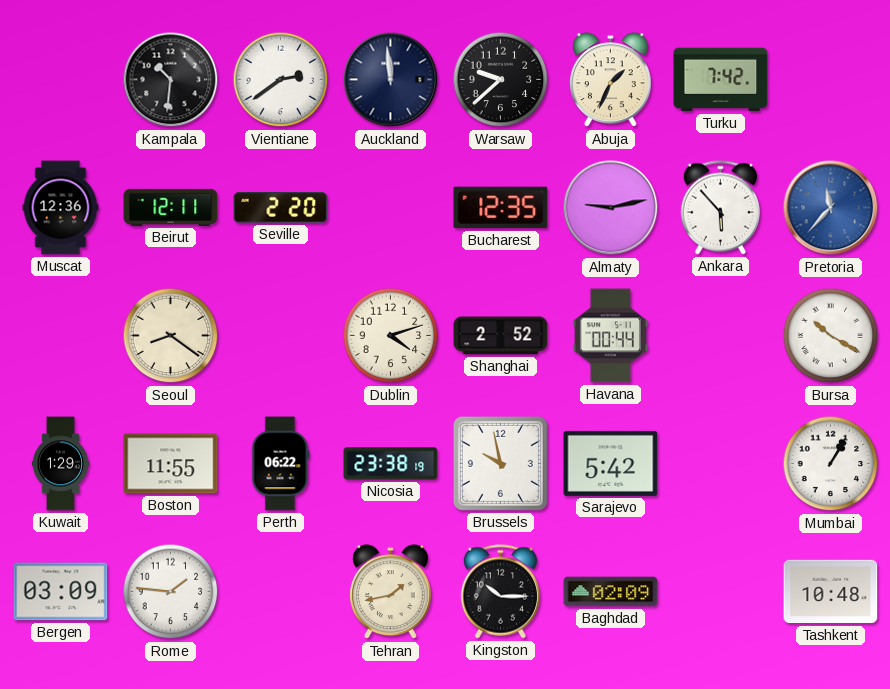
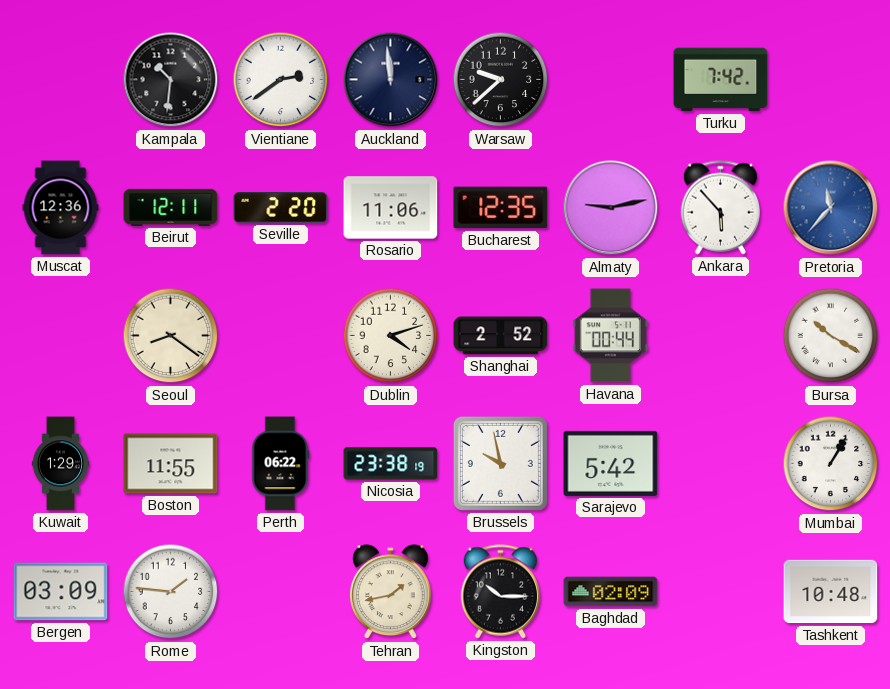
Abuja: 1:34 -> none
Rosario: none -> 11:06
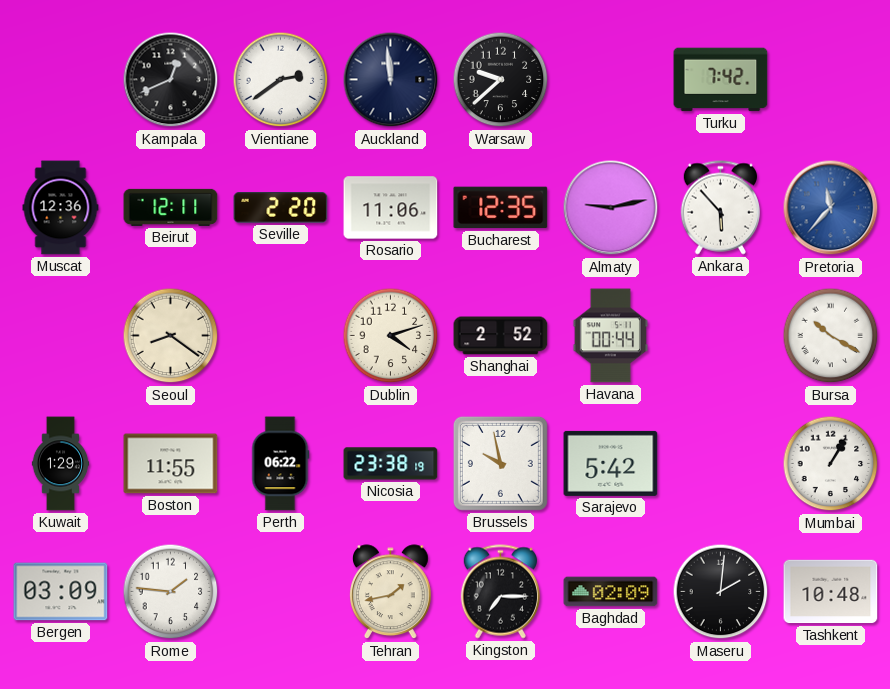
Kampala: 10:31 -> 12:41
Kingston: 10:15 -> 7:15
Maseru: none -> 2:01
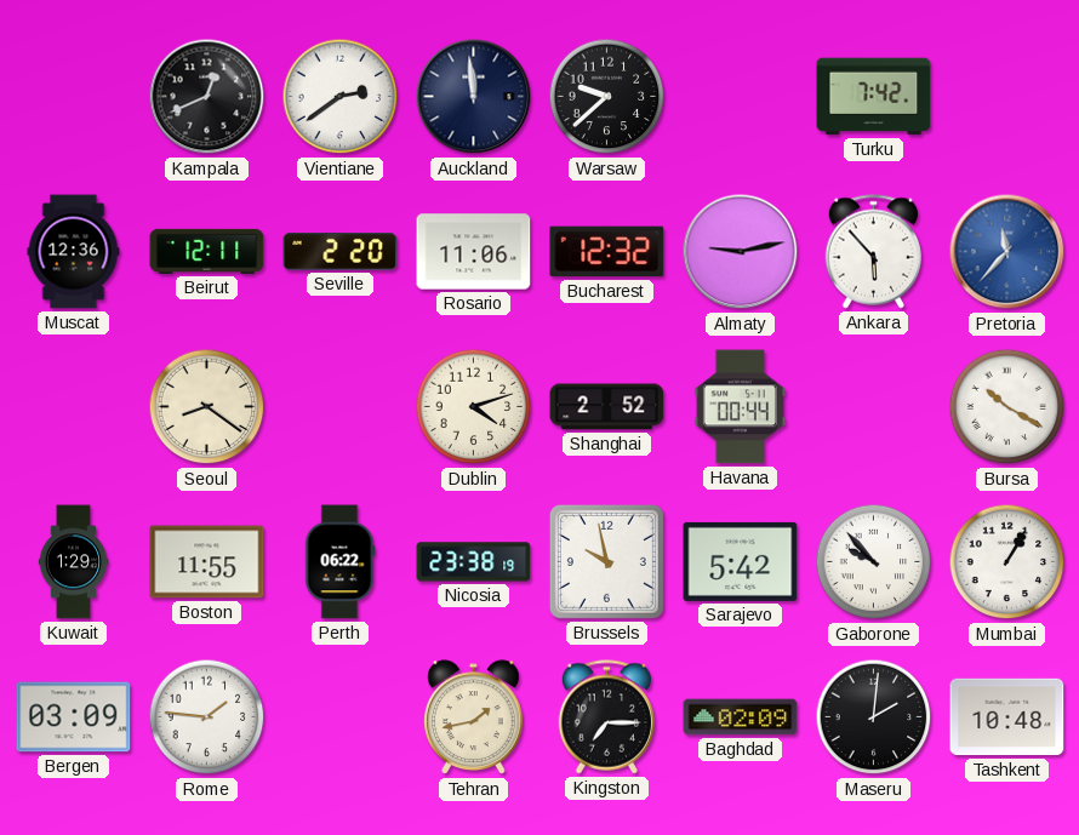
Bucharest: 12:35 -> 12:32
Gaborone: none -> 9:53
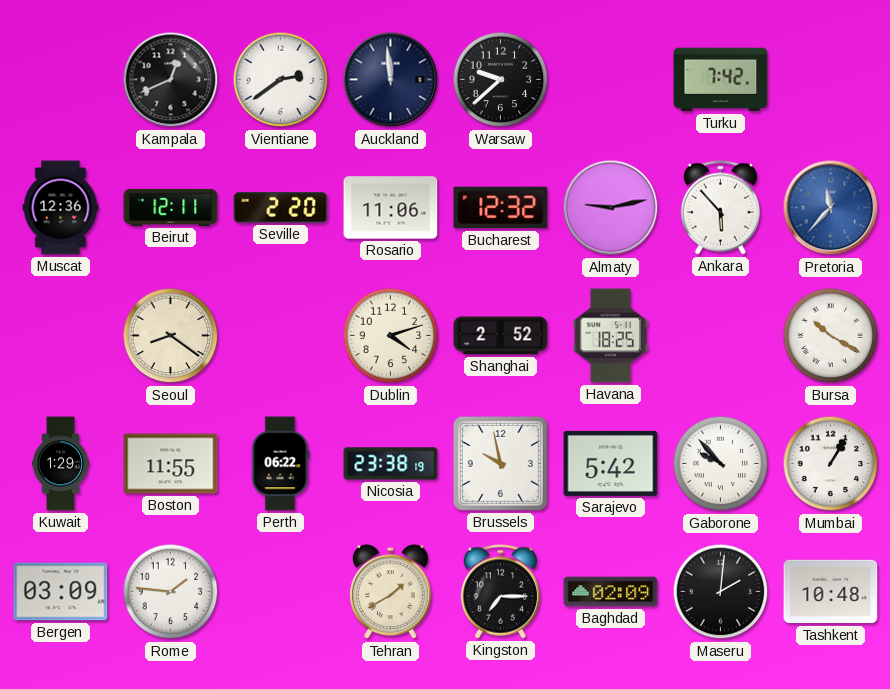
Havana: 00:44 -> 18:25
Tehran: 1:43 -> 1:40
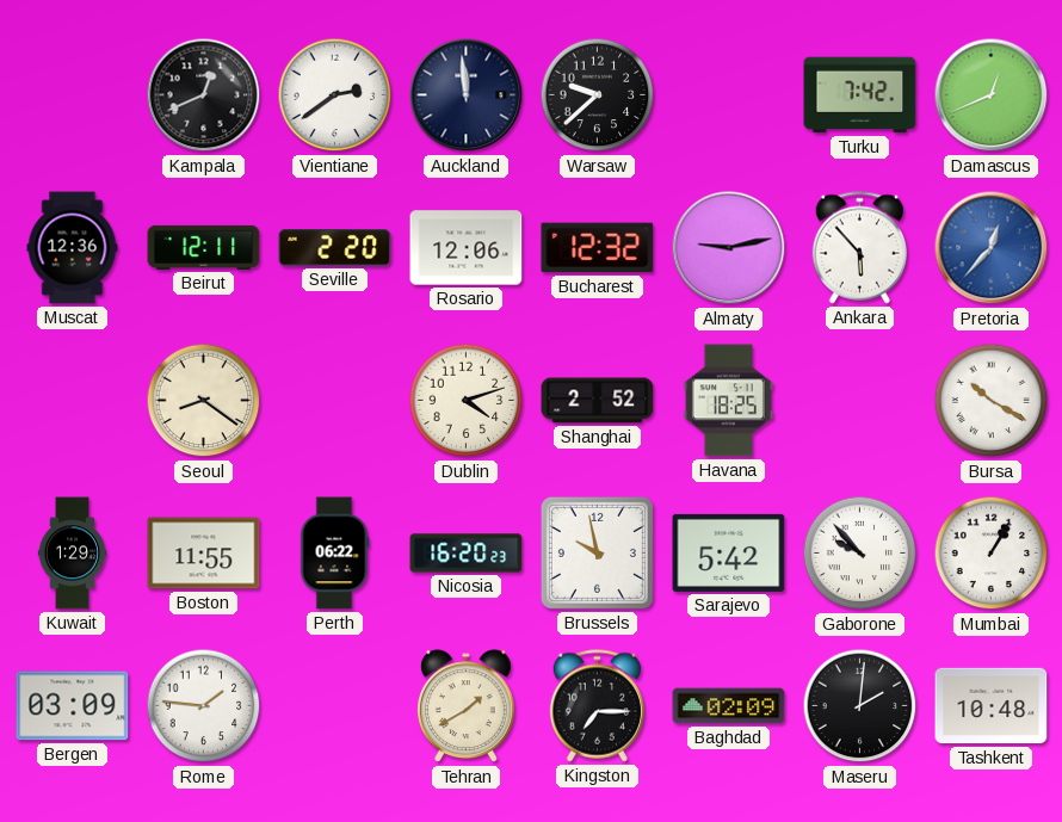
Damascus: none -> 12:41
Rosario: 11:06 -> 12:06
Pretoria: 11:37 -> 12:37
Nicosia: 23:38 -> 16:20
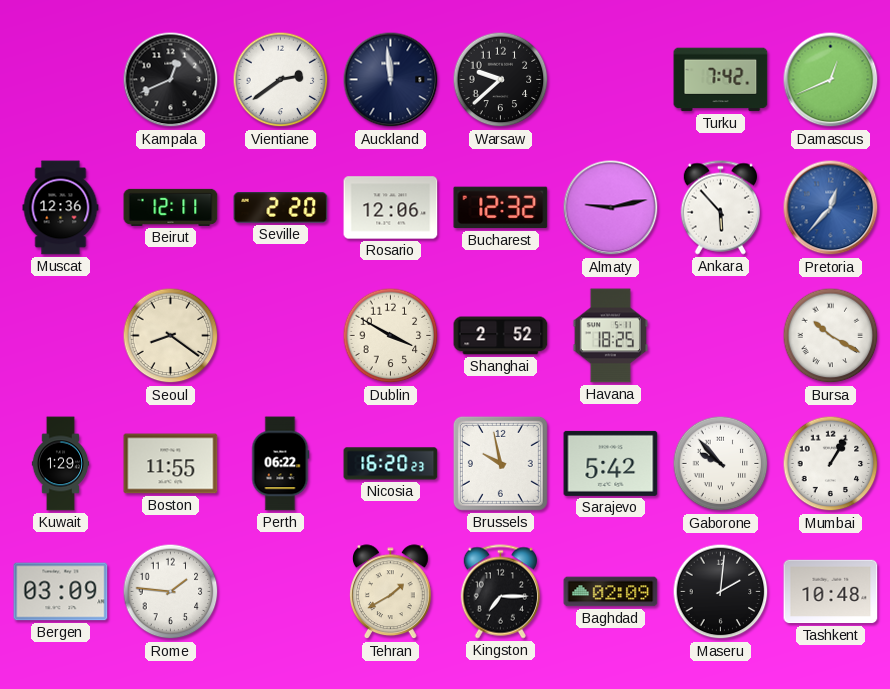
Dublin: 4:12 -> 3:50
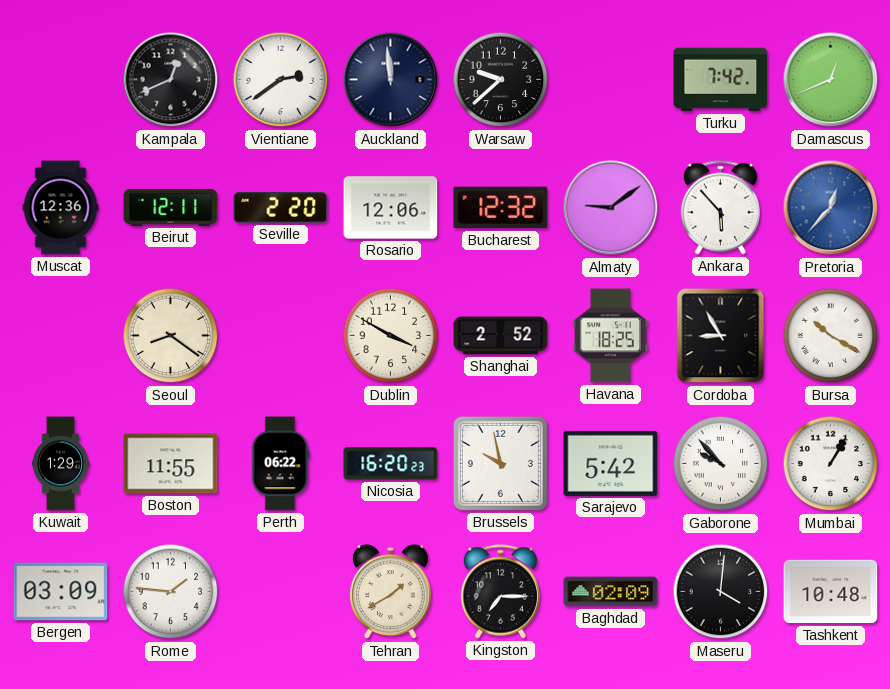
Almaty: 9:13 -> 9:09
Cordoba: none -> 8:55
Maseru: 2:01 -> 4:01
